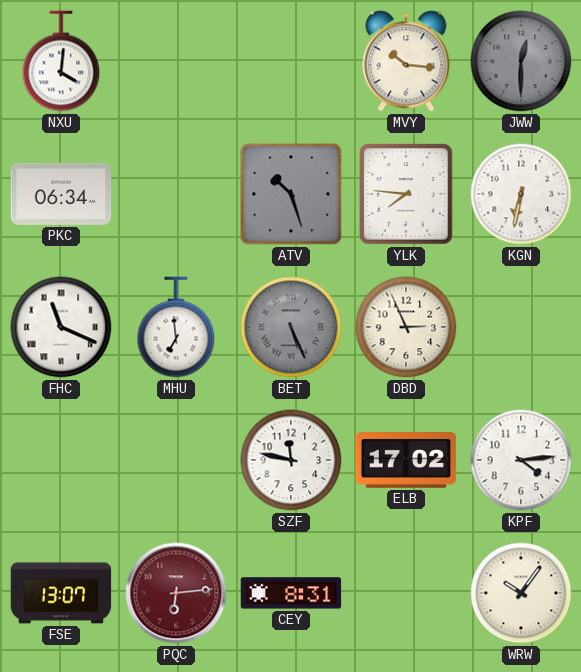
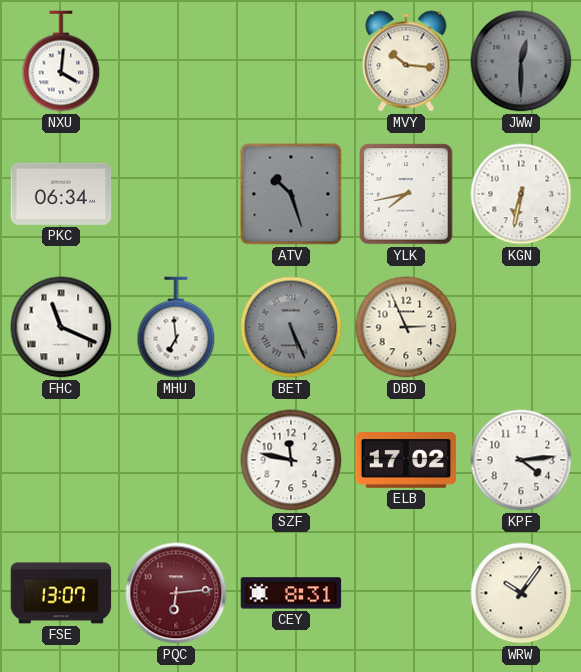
YLK: 7:46 -> 7:43
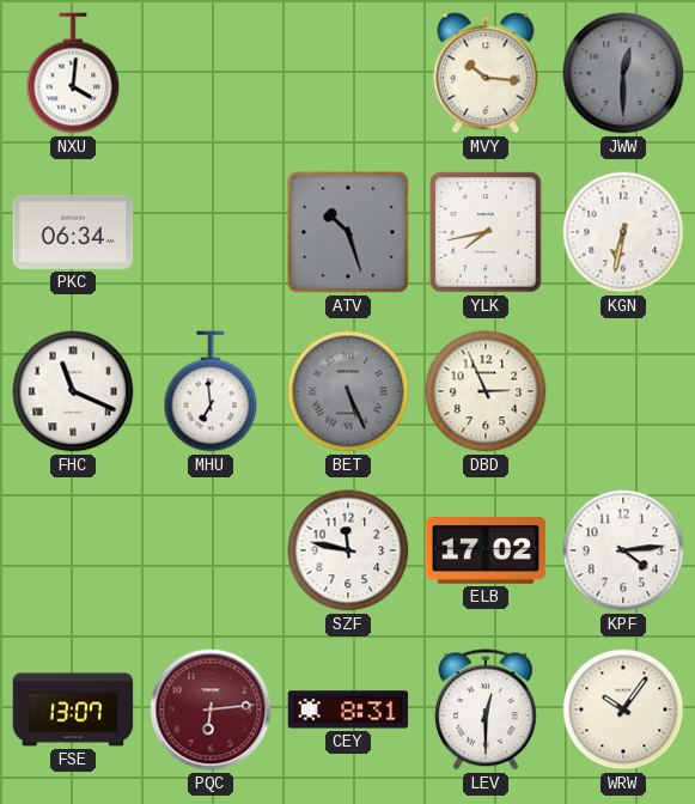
LEV: none -> 12:30
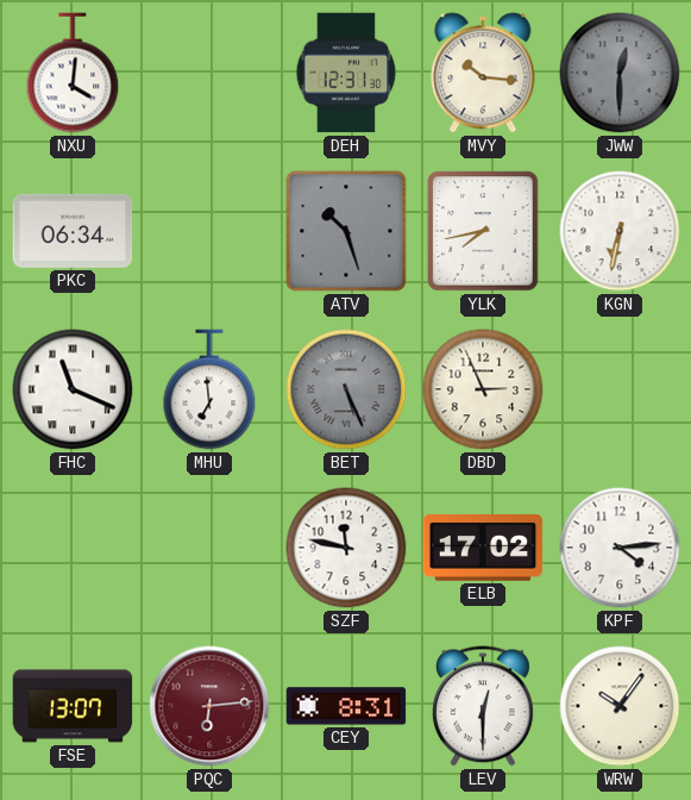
DEH: none -> 12:31
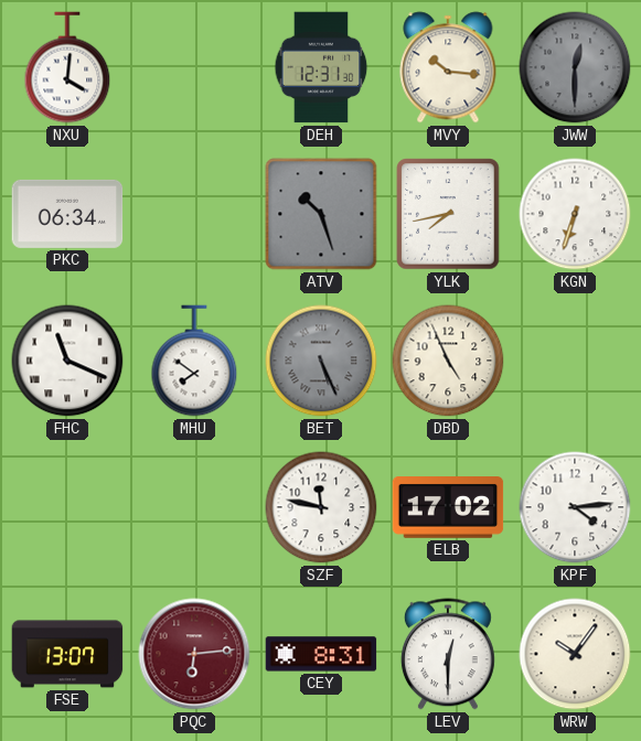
KGN: 6:32 -> 6:33
MHU: 6:59 -> 7:51
DBD: 2:56 -> 4:56
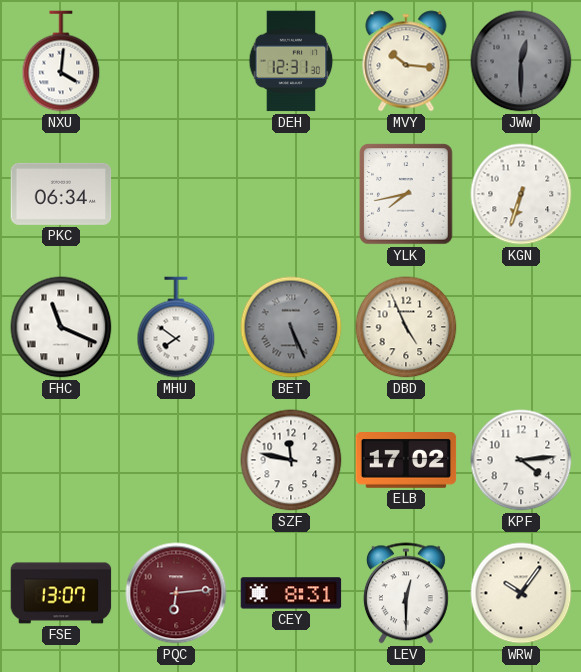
ATV: 10:27 -> none
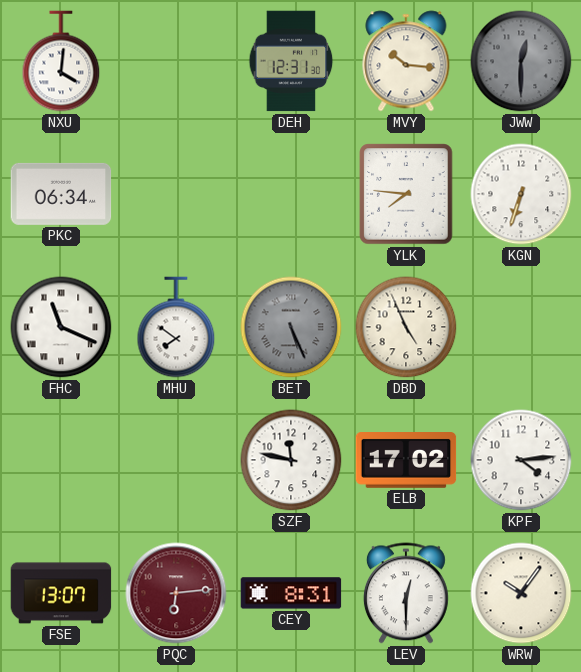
YLK: 7:43 -> 7:46
